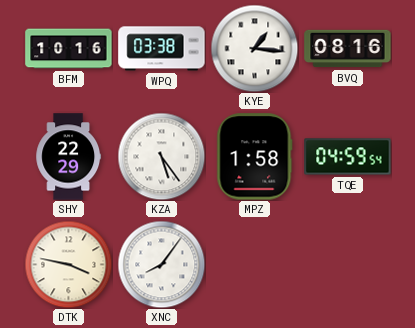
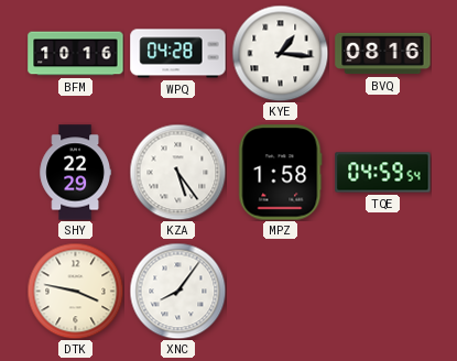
WPQ: 03:38 -> 04:28
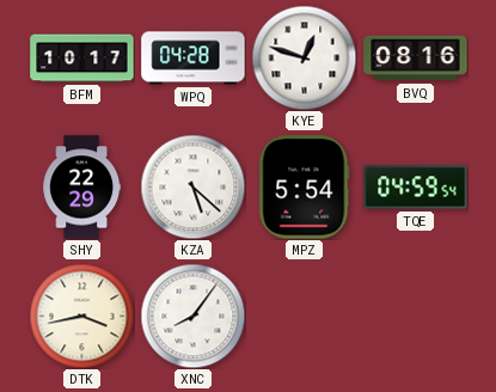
BFM: 10:16 -> 10:17
KYE: 1:16 -> 12:48
KZA: 5:24 -> 5:22
MPZ: 1:58 -> 5:54
DTK: 3:47 -> 3:43
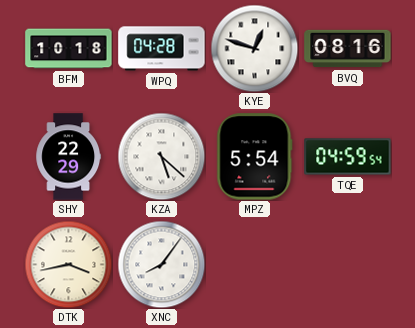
BFM: 10:17 -> 10:18
